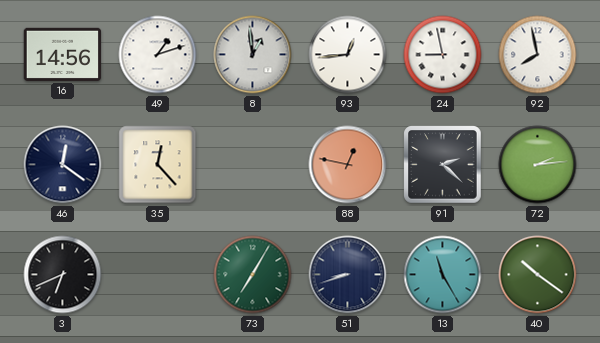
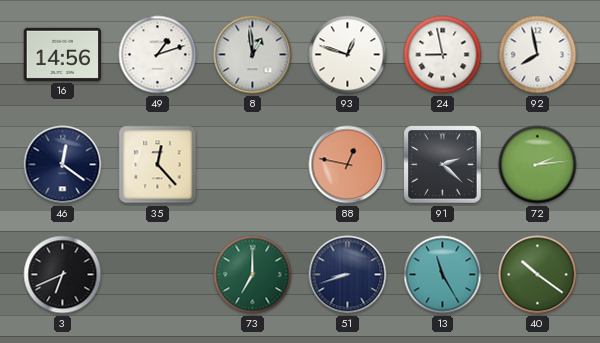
93: 12:44 -> 12:48
73: 7:05 -> 7:00
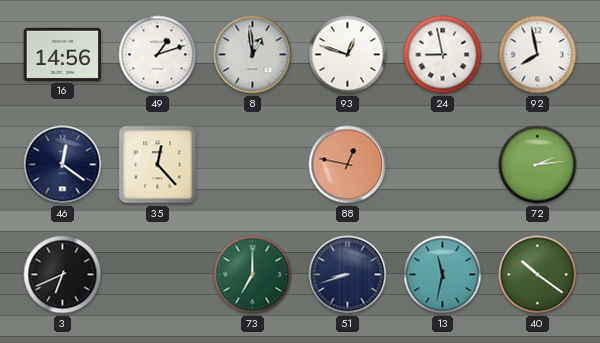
91: 2:22 -> none
13: 11:25 -> 11:32
